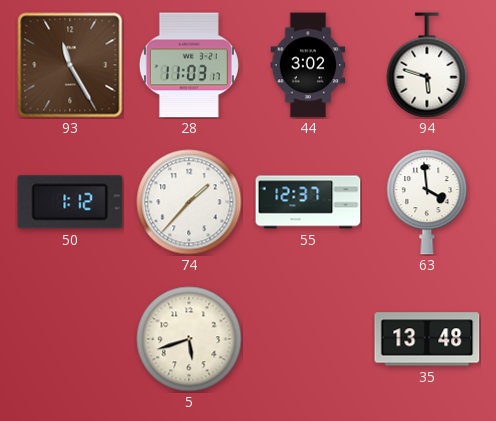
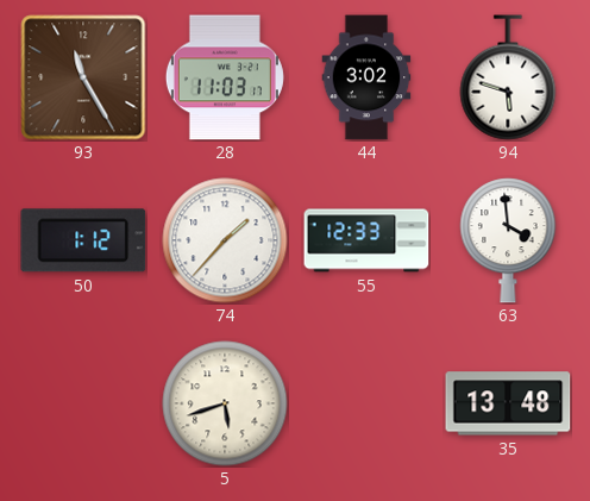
55: 12:37 -> 12:33
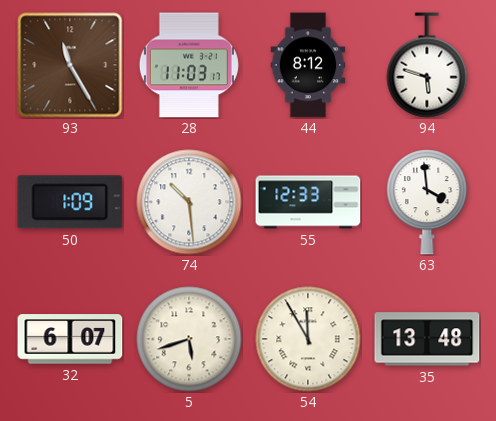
44: 3:02 -> 8:12
50: 1:12 -> 1:09
74: 1:37 -> 10:29
32: none -> 6:07
54: none -> 11:55
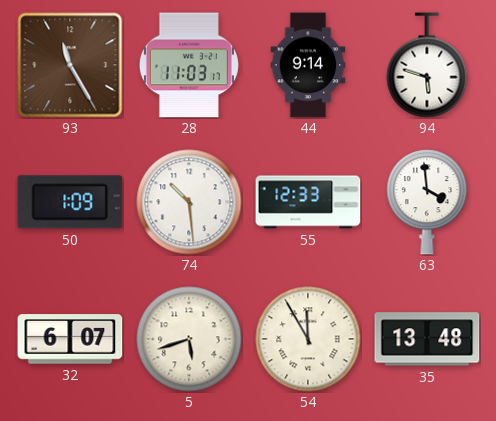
44: 8:12 -> 9:14
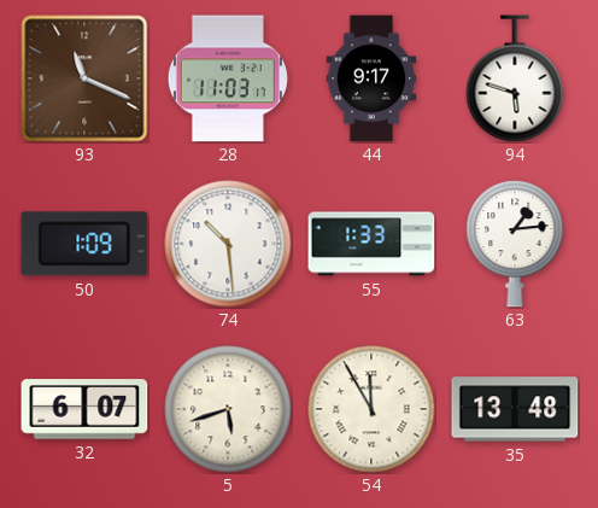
93: 11:25 -> 11:19
44: 9:14 -> 9:17
55: 12:33 -> 1:33
63: 3:59 -> 1:14
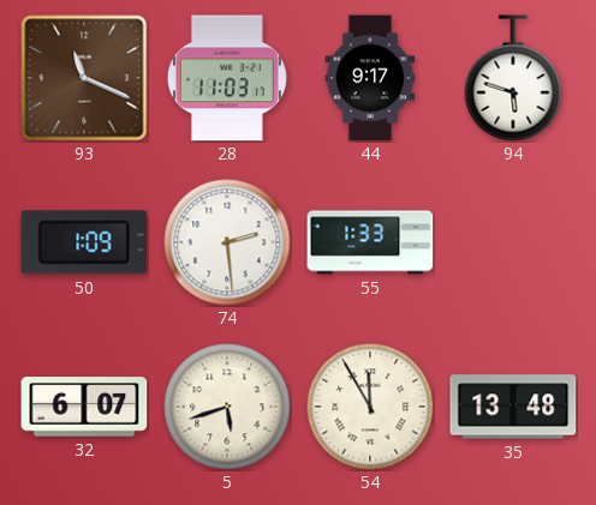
74: 10:29 -> 2:29
63: 1:14 -> none
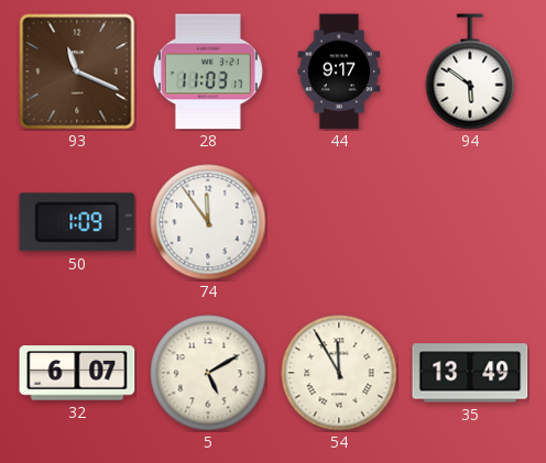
94: 5:48 -> 5:51
74: 2:29 -> 11:54
55: 1:33 -> none
5: 5:42 -> 5:10
35: 13:48 -> 13:49
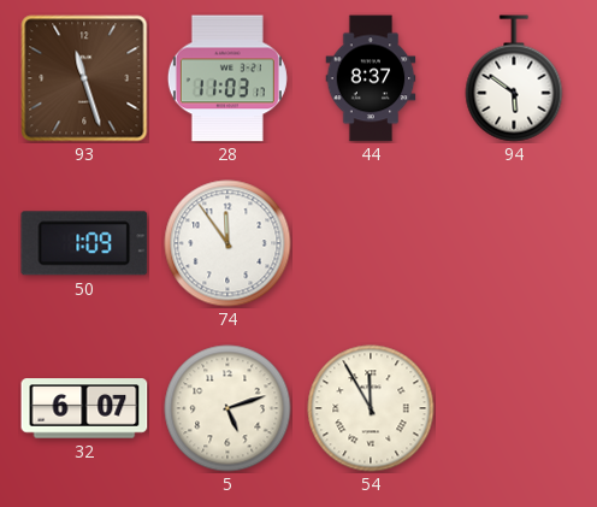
93: 11:19 -> 11:27
44: 9:17 -> 8:37
5: 5:10 -> 5:12
35: 13:49 -> none
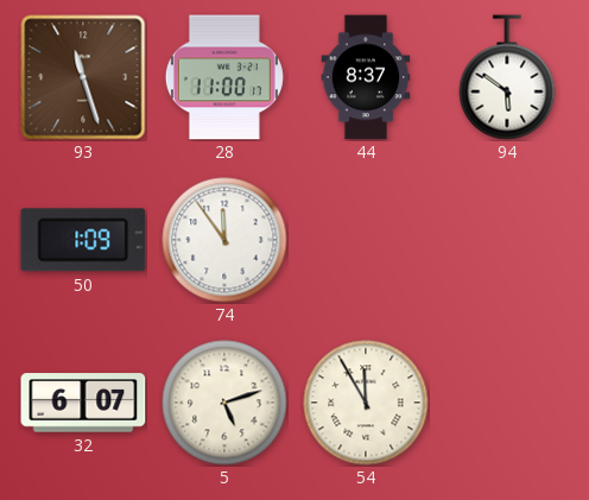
28: 11:03 -> 11:00
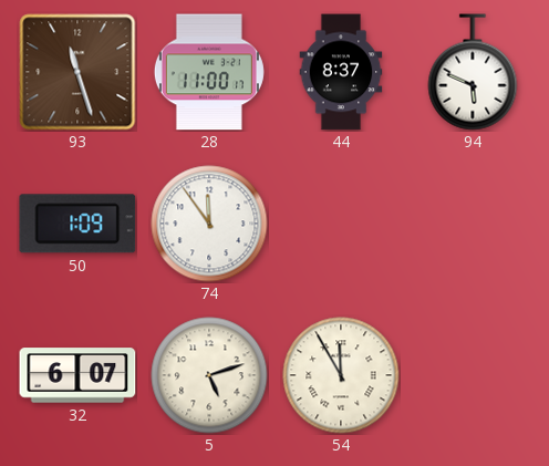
94: 5:51 -> 5:49
